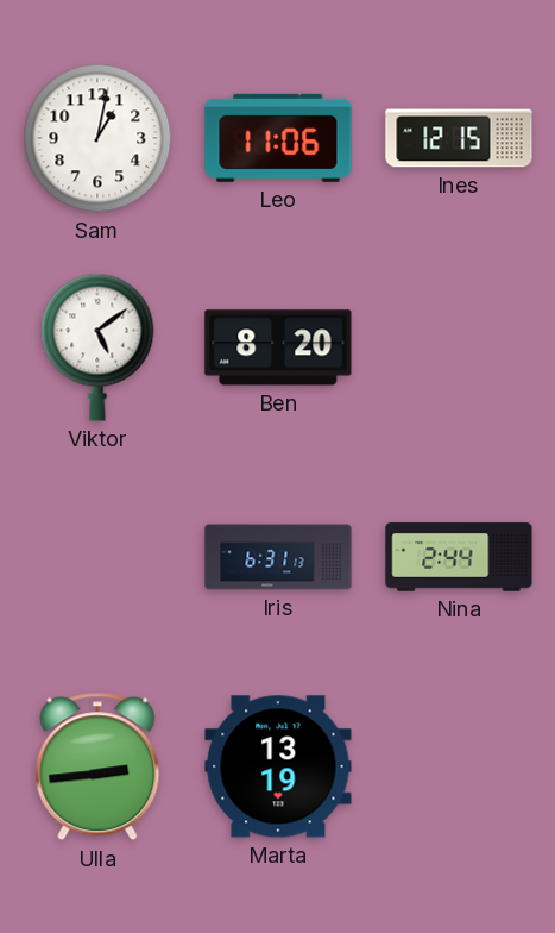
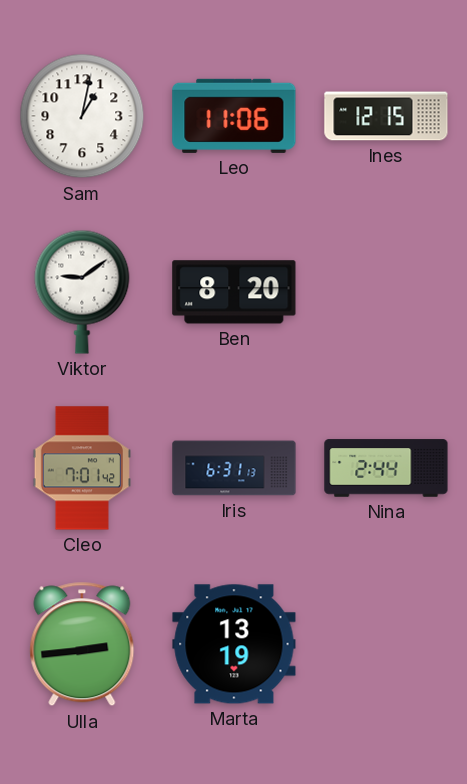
Viktor: 5:09 -> 9:09
Cleo: none -> 7:01
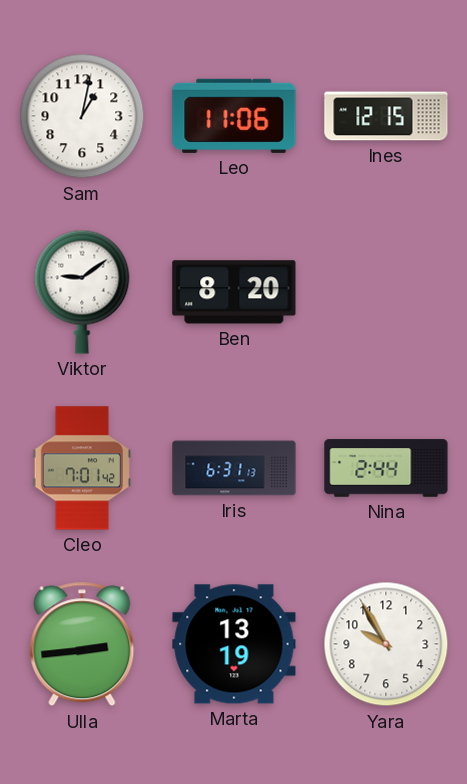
Yara: none -> 9:55
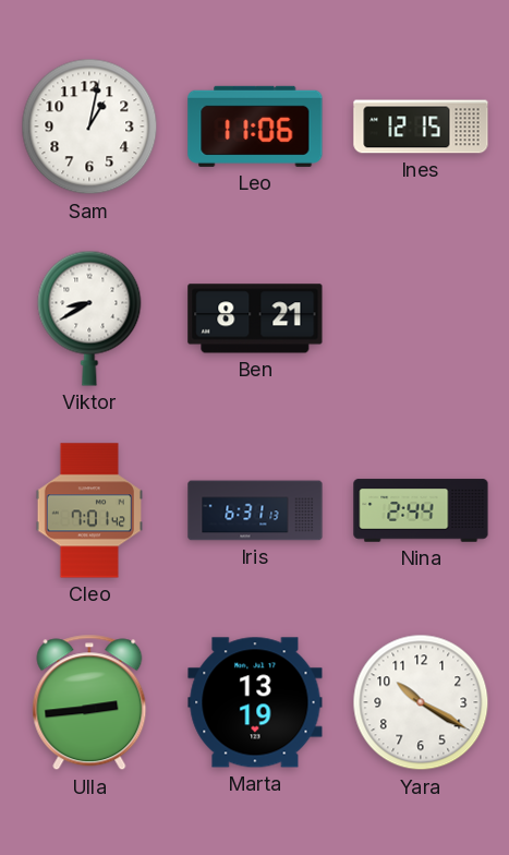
Viktor: 9:09 -> 8:40
Ben: 8:20 -> 8:21
Yara: 9:55 -> 10:20
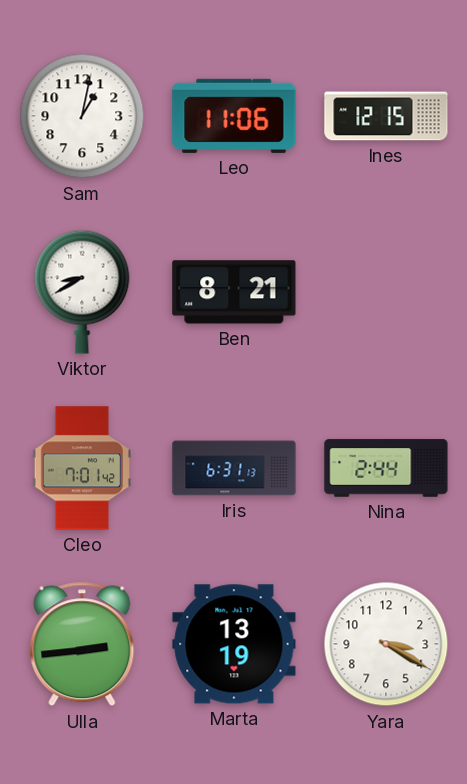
Yara: 10:20 -> 3:20
